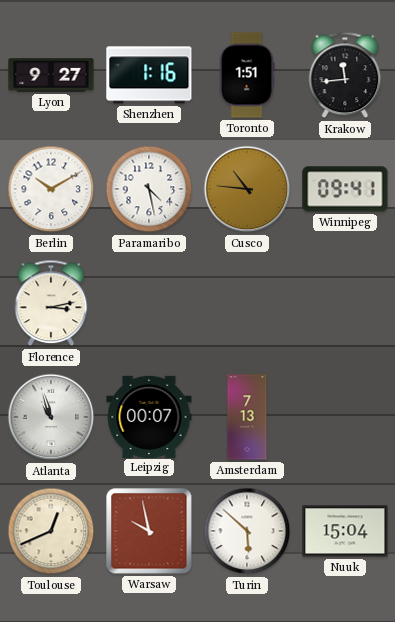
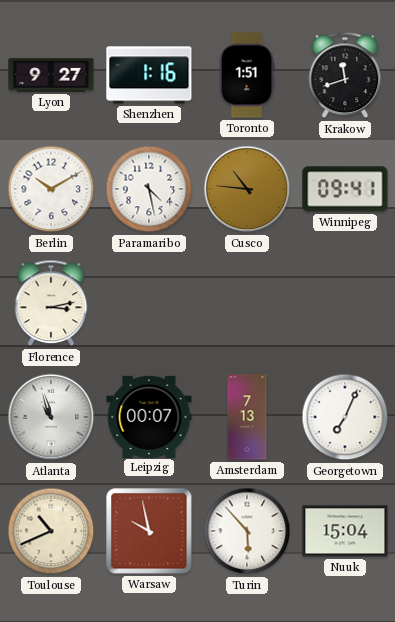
Krakow: 11:44 -> 11:42
Georgetown: none -> 7:04
Toulouse: 12:41 -> 10:41
Turin: 5:52 -> 5:53
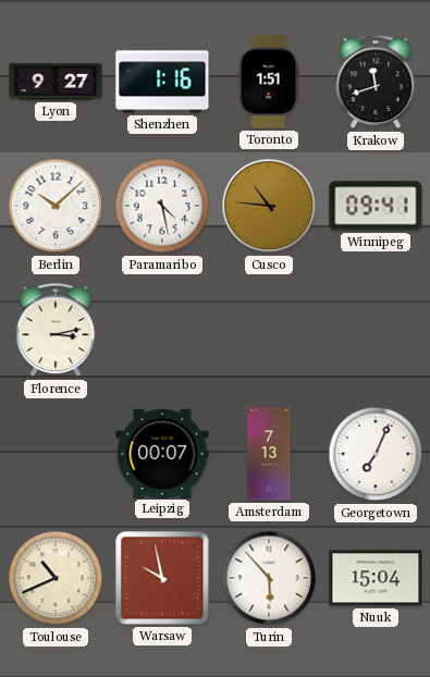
Berlin: 10:10 -> 10:08
Atlanta: 10:57 -> none
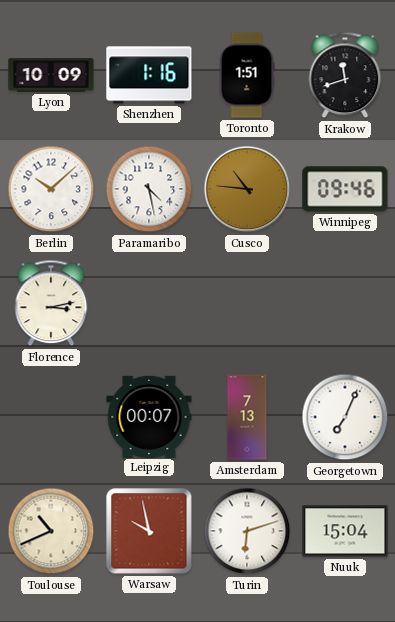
Lyon: 9:27 -> 10:09
Winnipeg: 09:41 -> 09:46
Turin: 5:53 -> 6:12
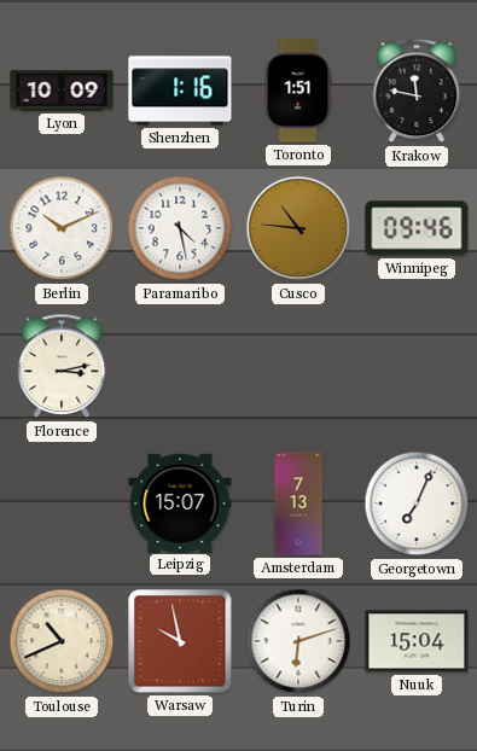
Krakow: 11:42 -> 11:47
Berlin: 10:08 -> 10:11
Leipzig: 00:07 -> 15:07
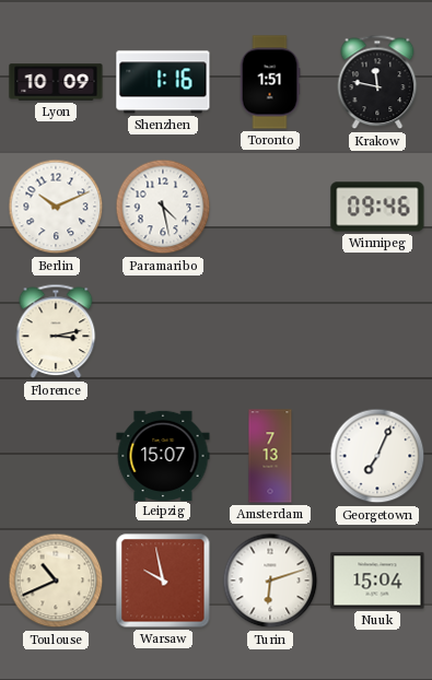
Cusco: 10:46 -> none
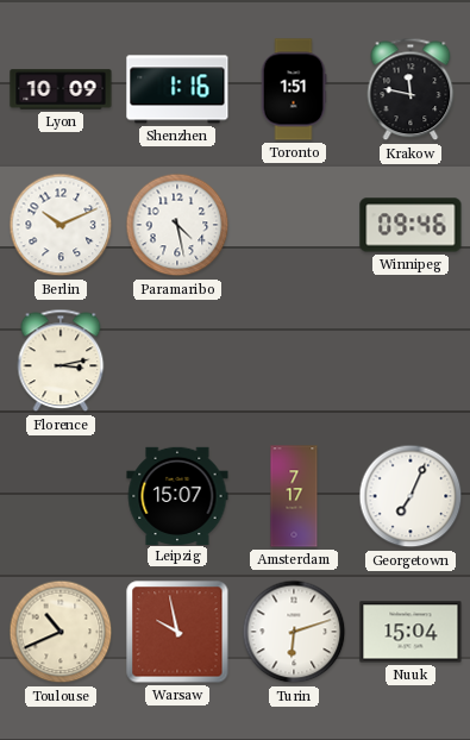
Amsterdam: 7:13 -> 7:17
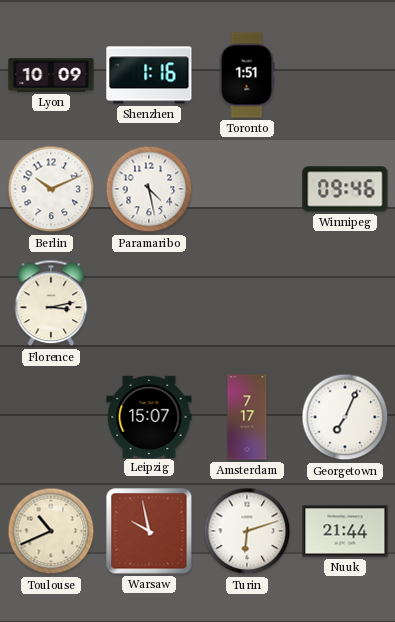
Krakow: 11:47 -> none
Nuuk: 15:04 -> 21:44
